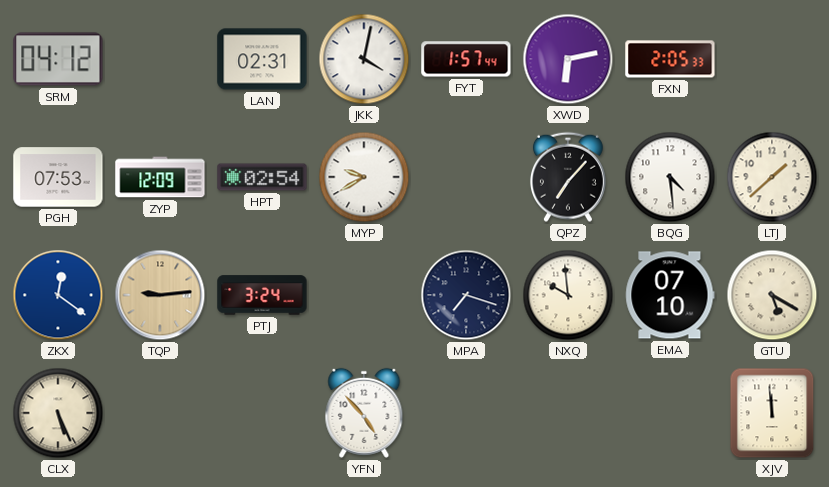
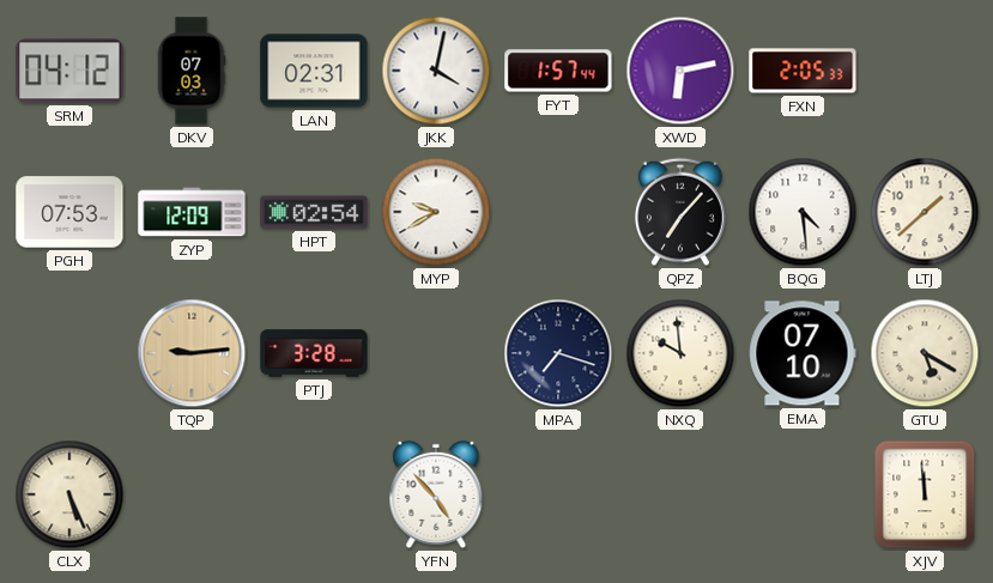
DKV: none -> 07:03
ZKX: 12:21 -> none
PTJ: 3:24 -> 3:28
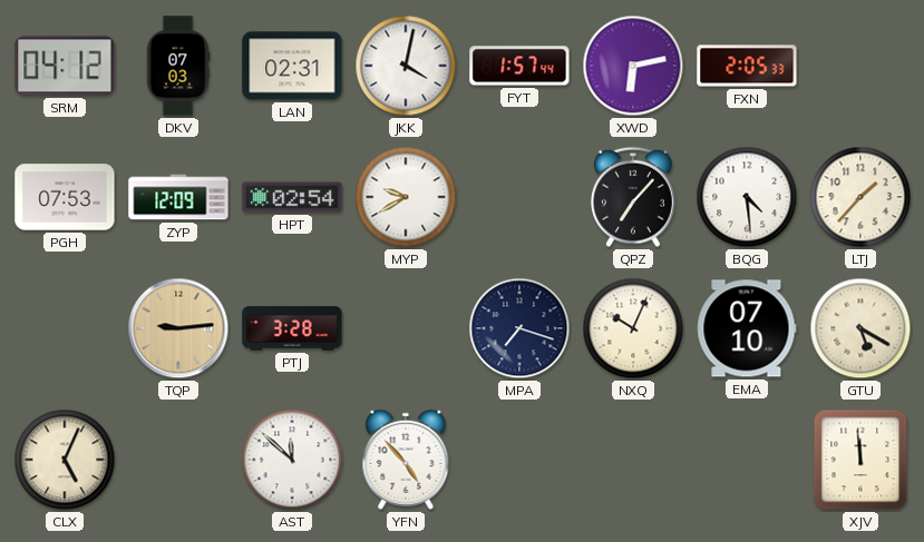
LTJ: 1:38 -> 1:37
NXQ: 9:59 -> 10:04
CLX: 5:26 -> 5:04
AST: none -> 11:52
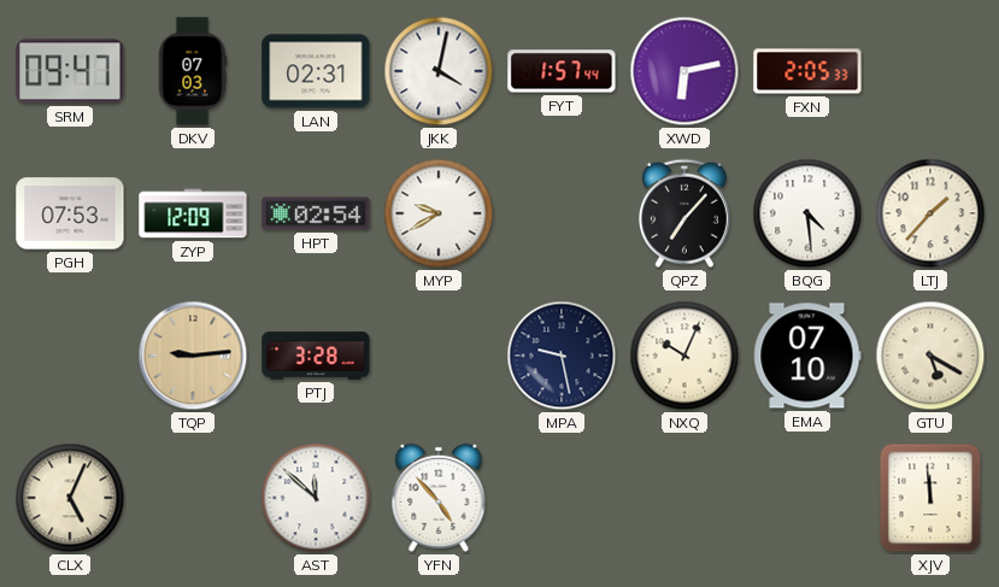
SRM: 04:12 -> 09:47
MPA: 7:18 -> 9:28
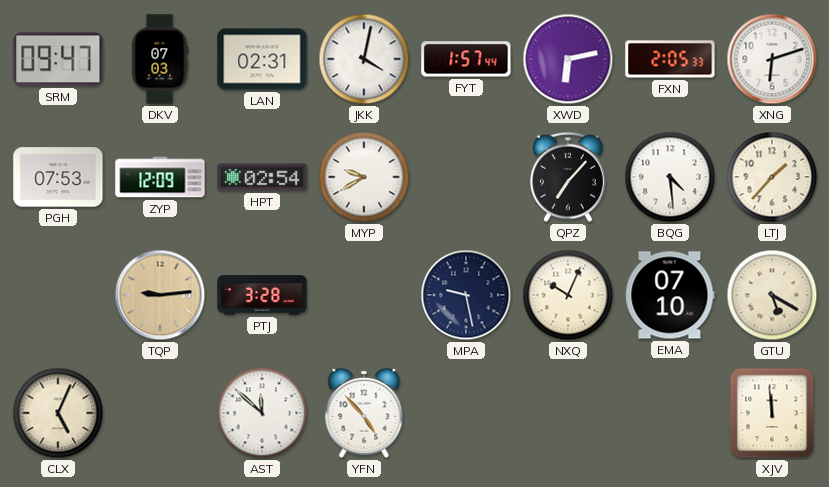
XNG: none -> 6:12
